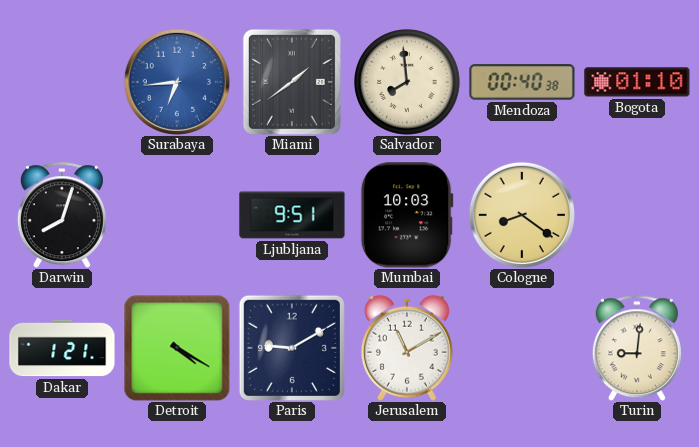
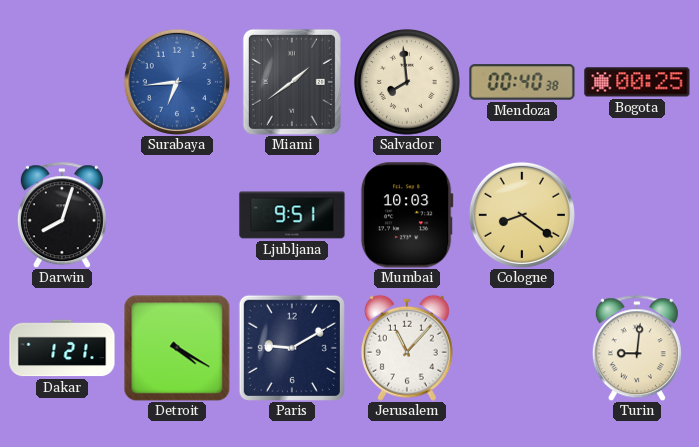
Bogota: 01:10 -> 00:25
Jerusalem: 11:10 -> 11:07
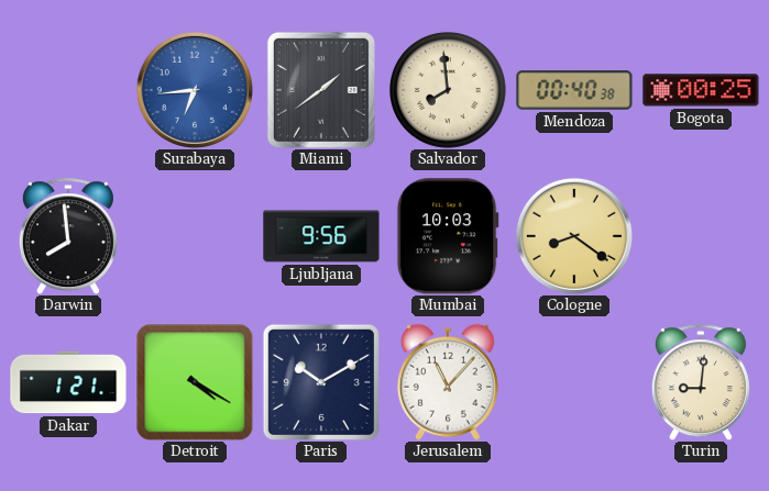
Darwin: 8:03 -> 7:59
Ljubljana: 9:51 -> 9:56
Paris: 9:10 -> 10:10
